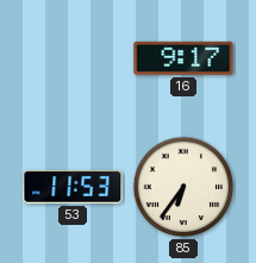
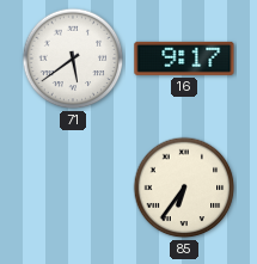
71: none -> 5:39
53: 11:53 -> none
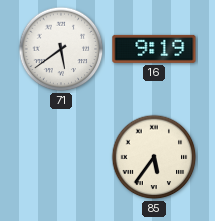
16: 9:17 -> 9:19
85: 6:36 -> 5:36
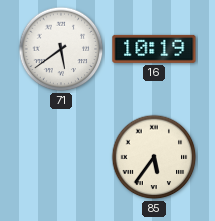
16: 9:19 -> 10:19
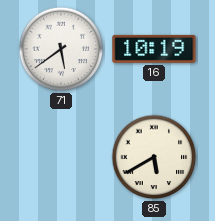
85: 5:36 -> 5:40
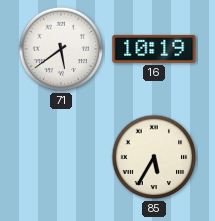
85: 5:40 -> 5:35
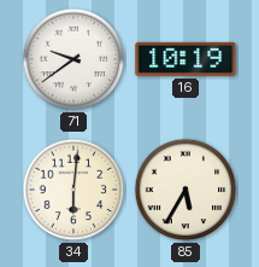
71: 5:39 -> 9:39
34: none -> 6:01
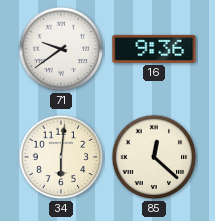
16: 10:19 -> 9:36
85: 5:35 -> 12:22
